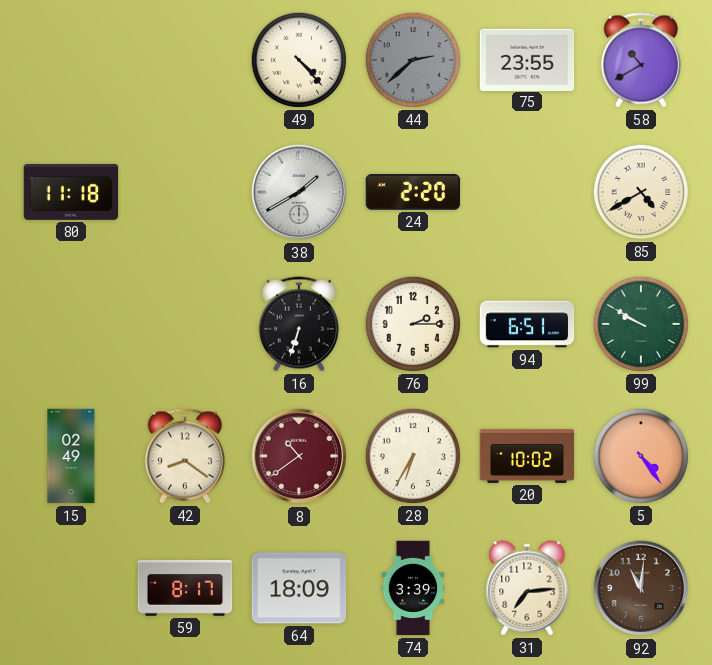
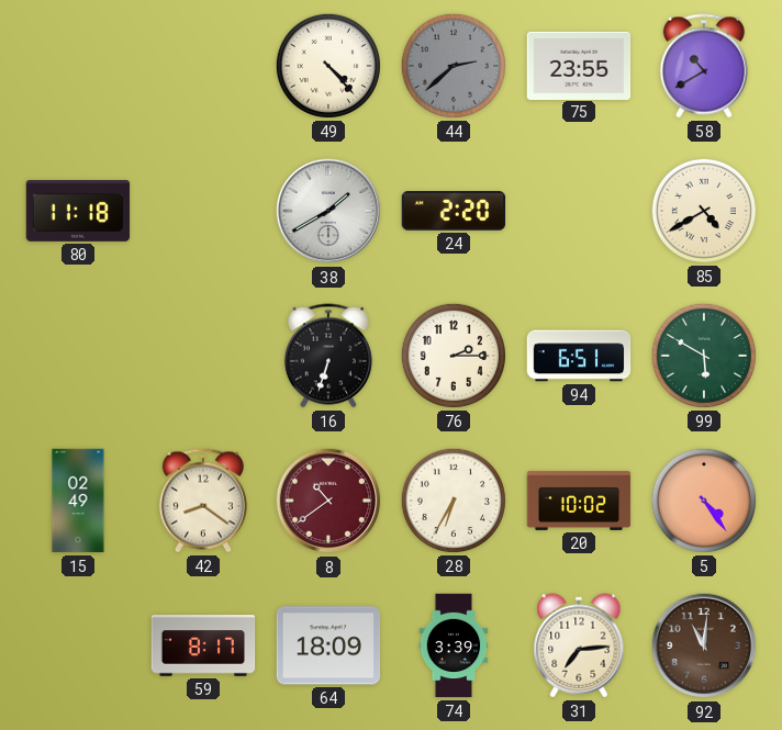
99: 9:50 -> 5:50
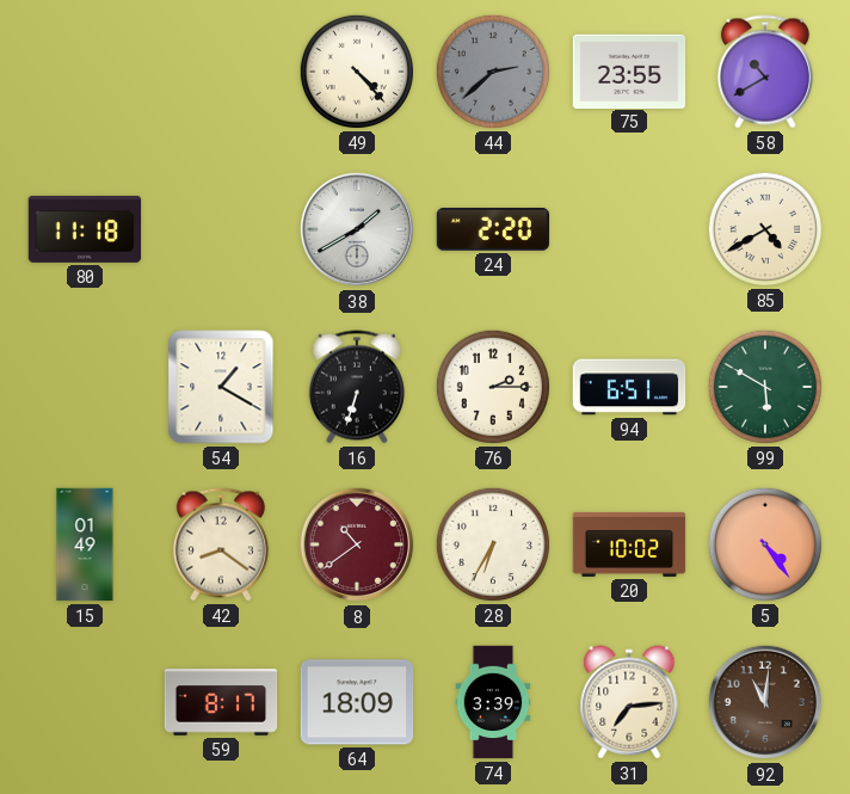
54: none -> 1:20
15: 02:49 -> 01:49
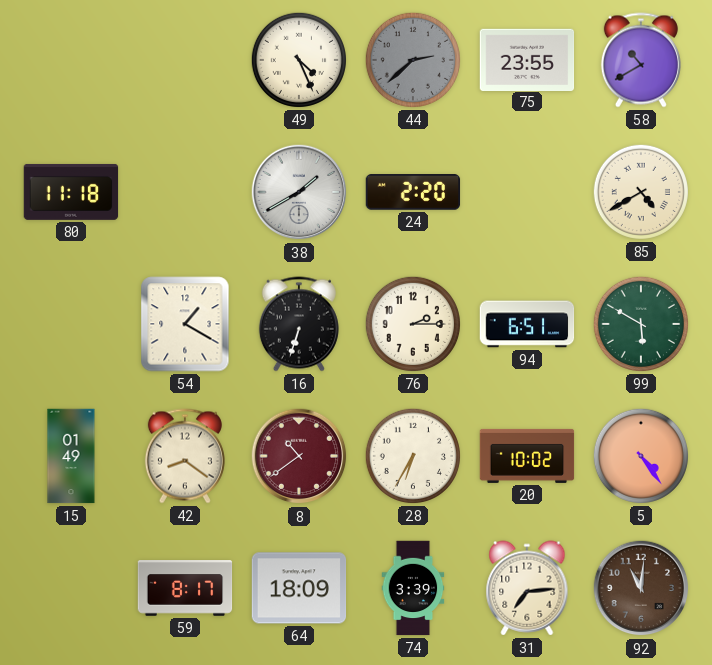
49: 4:23 -> 4:26
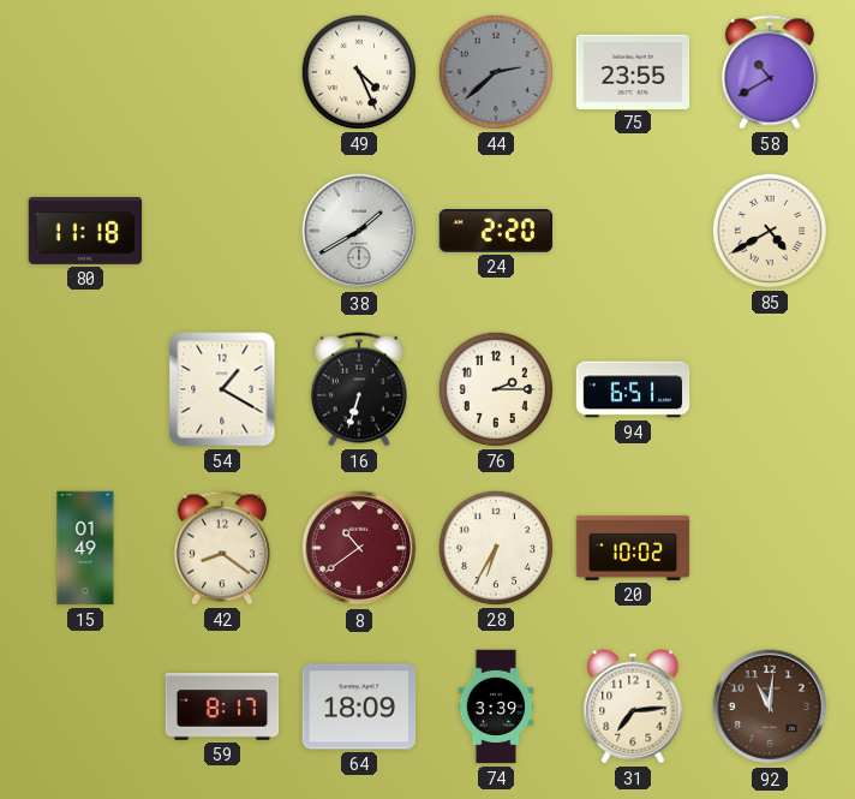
99: 5:50 -> none
5: 4:24 -> none
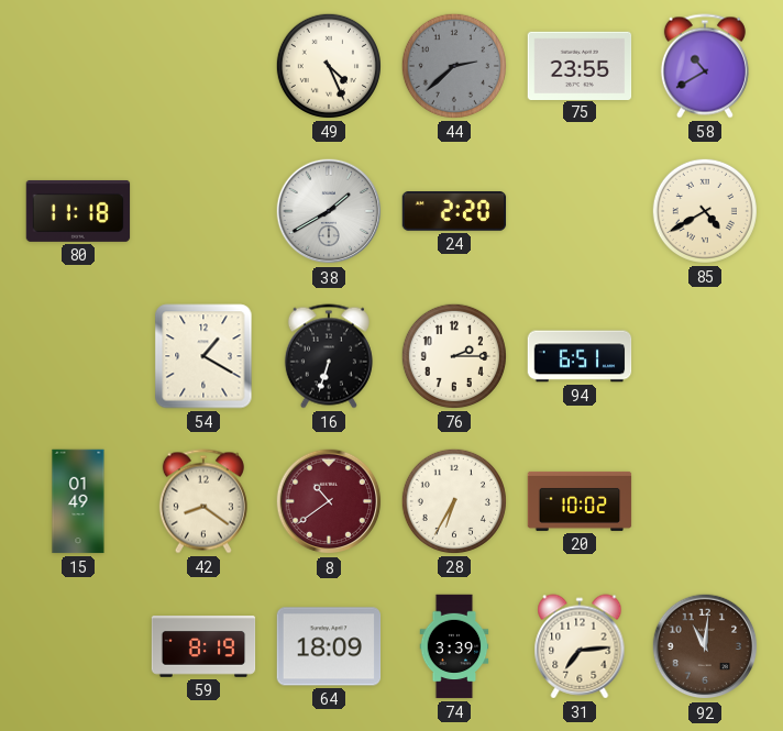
59: 8:17 -> 8:19
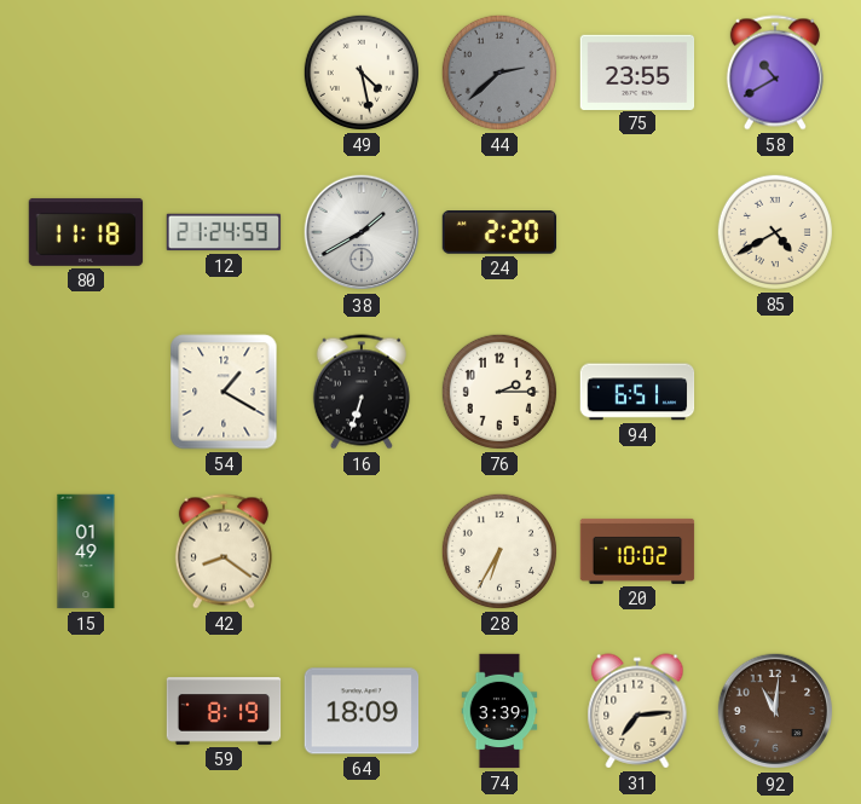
49: 4:26 -> 4:28
12: none -> 21:24
8: 10:39 -> none
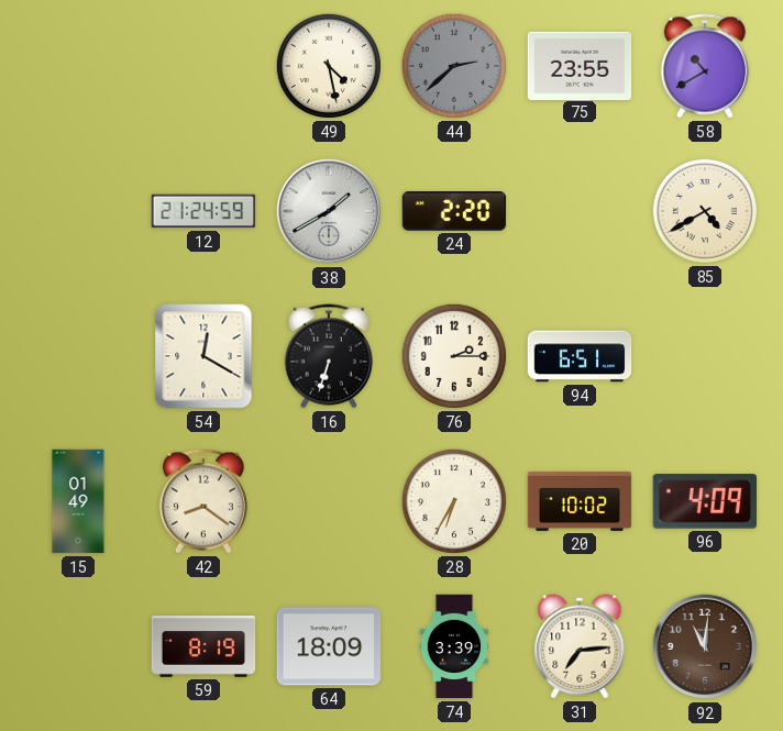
80: 11:18 -> none
54: 1:20 -> 12:20
96: none -> 4:09
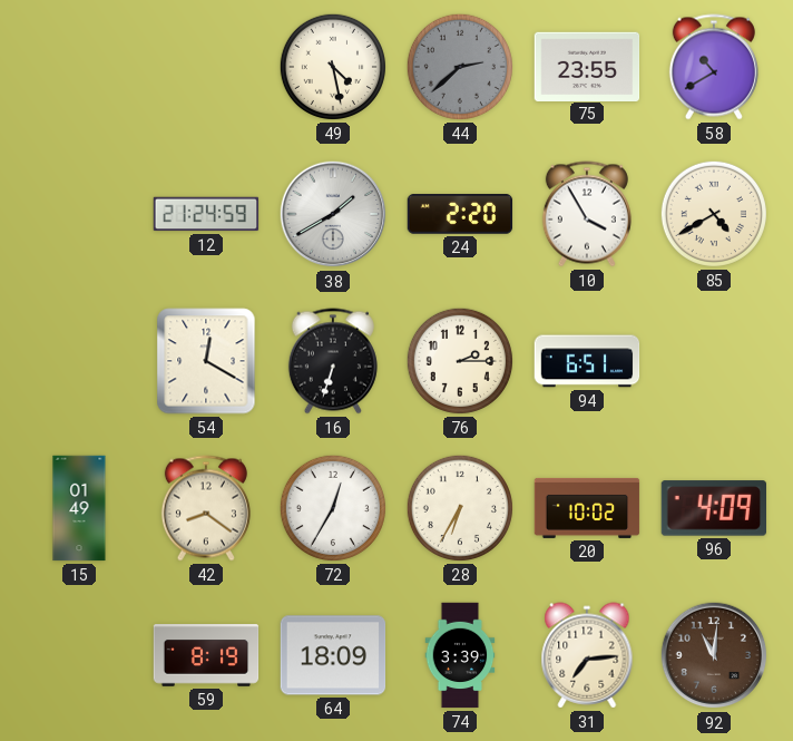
10: none -> 3:55
72: none -> 12:35
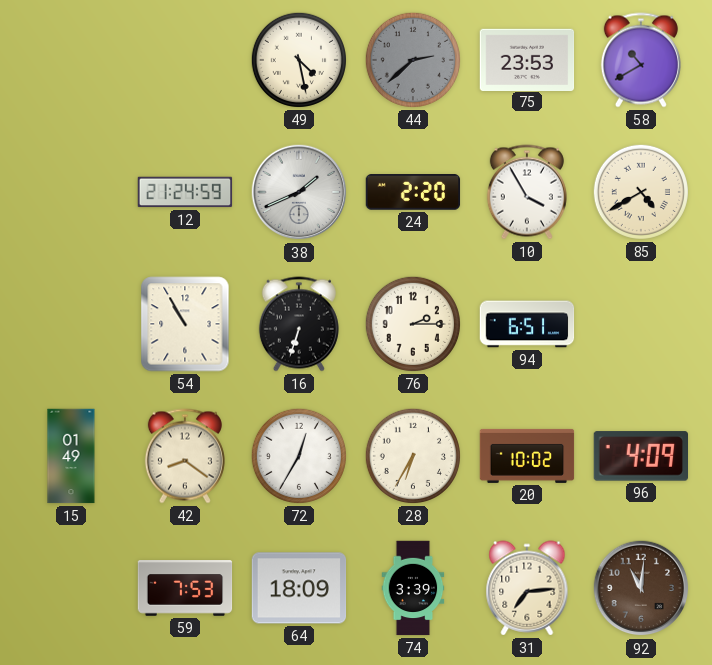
75: 23:55 -> 23:53
38: 1:40 -> 1:41
54: 12:20 -> 10:55
59: 8:19 -> 7:53
